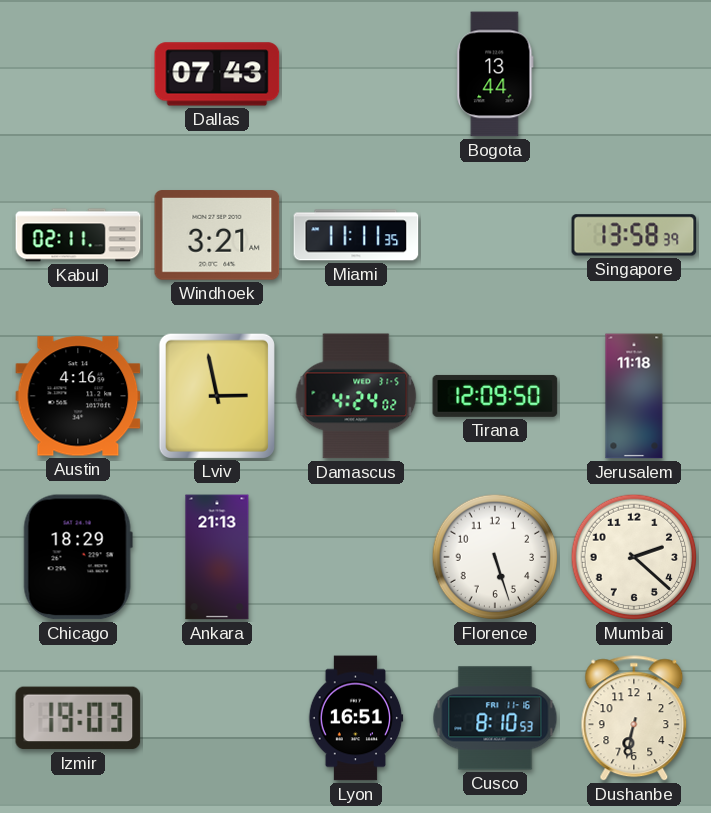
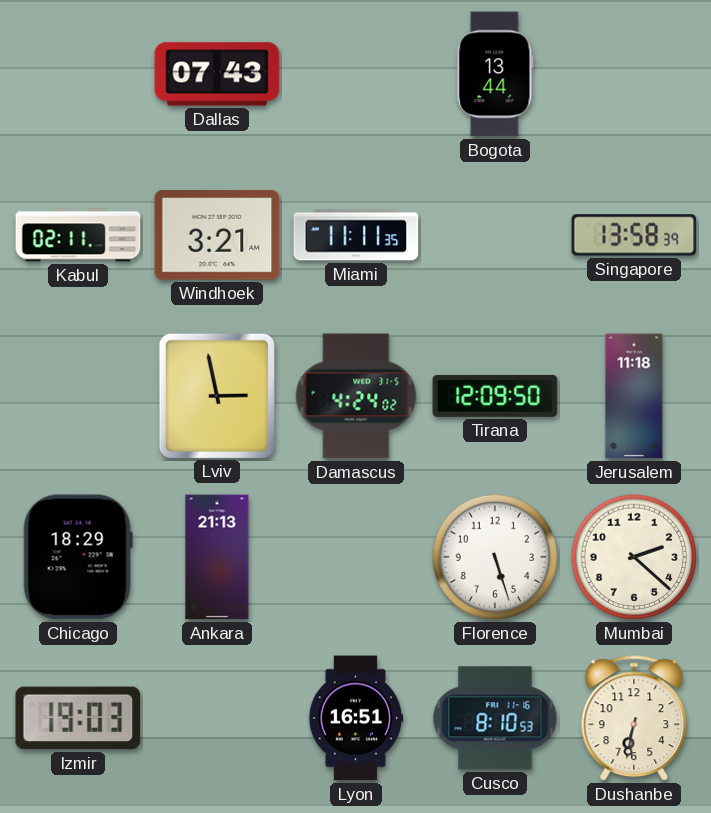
Austin: 4:16 -> none
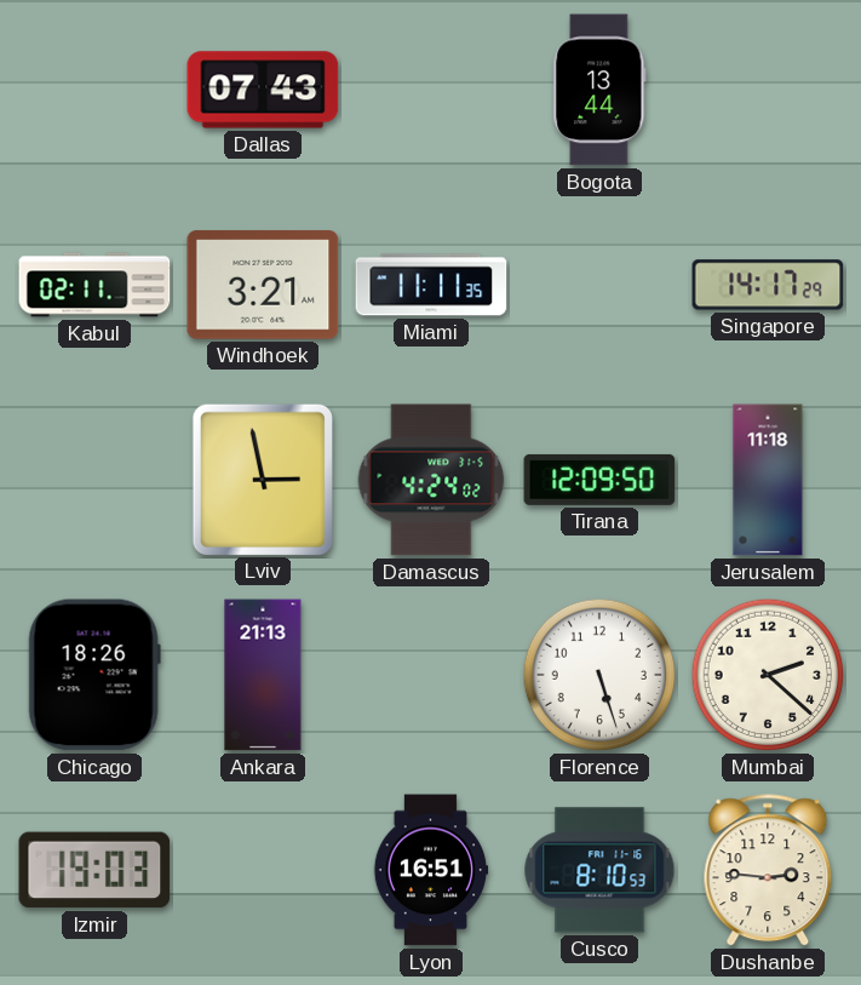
Singapore: 13:58 -> 14:17
Chicago: 18:29 -> 18:26
Dushanbe: 6:32 -> 2:46
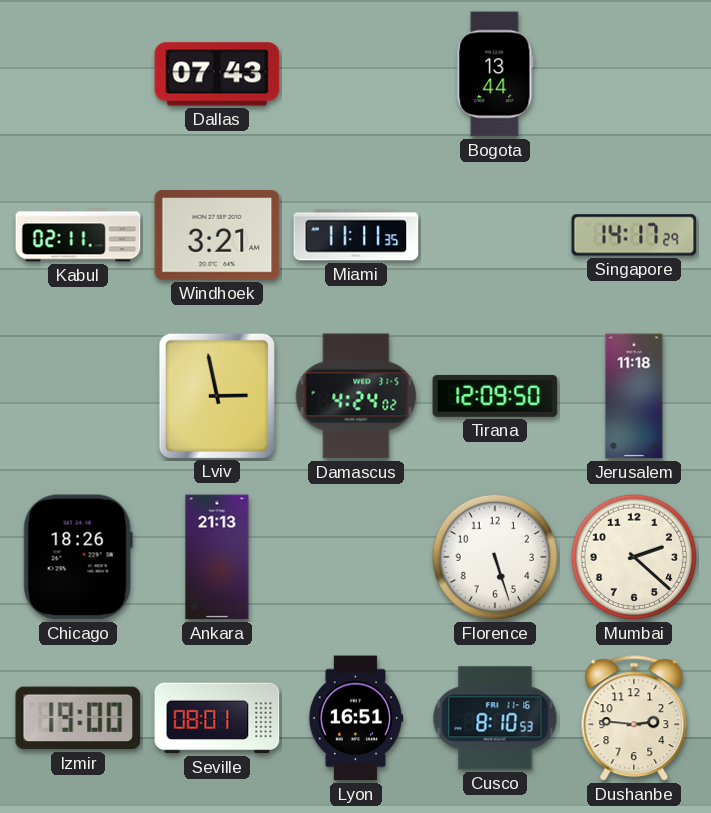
Izmir: 19:03 -> 19:00
Seville: none -> 08:01
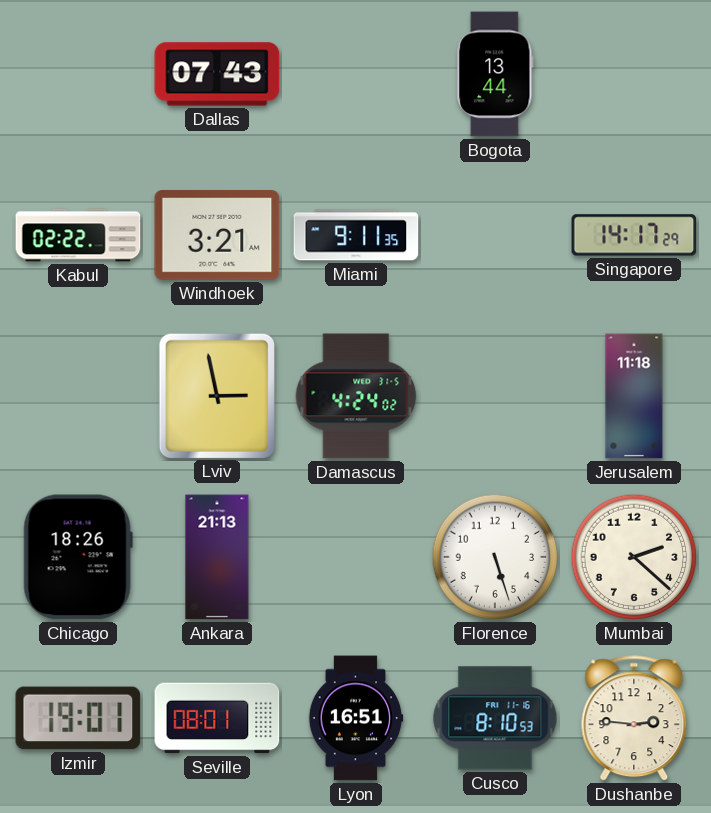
Kabul: 02:11 -> 02:22
Miami: 11:11 -> 9:11
Tirana: 12:09 -> none
Izmir: 19:00 -> 19:01
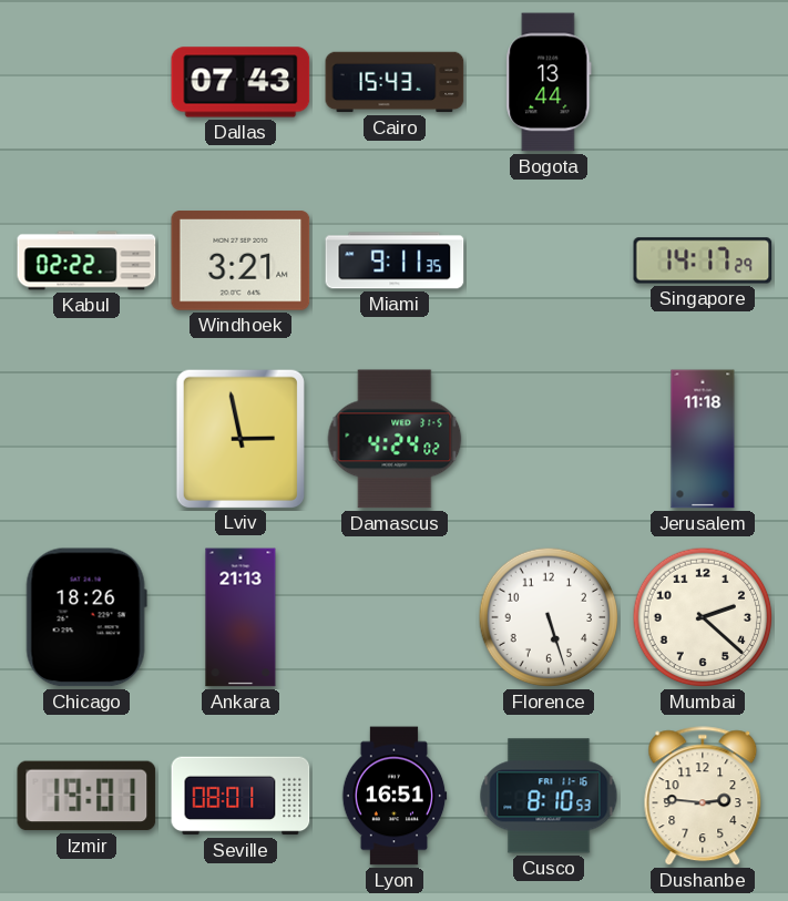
Cairo: none -> 15:43
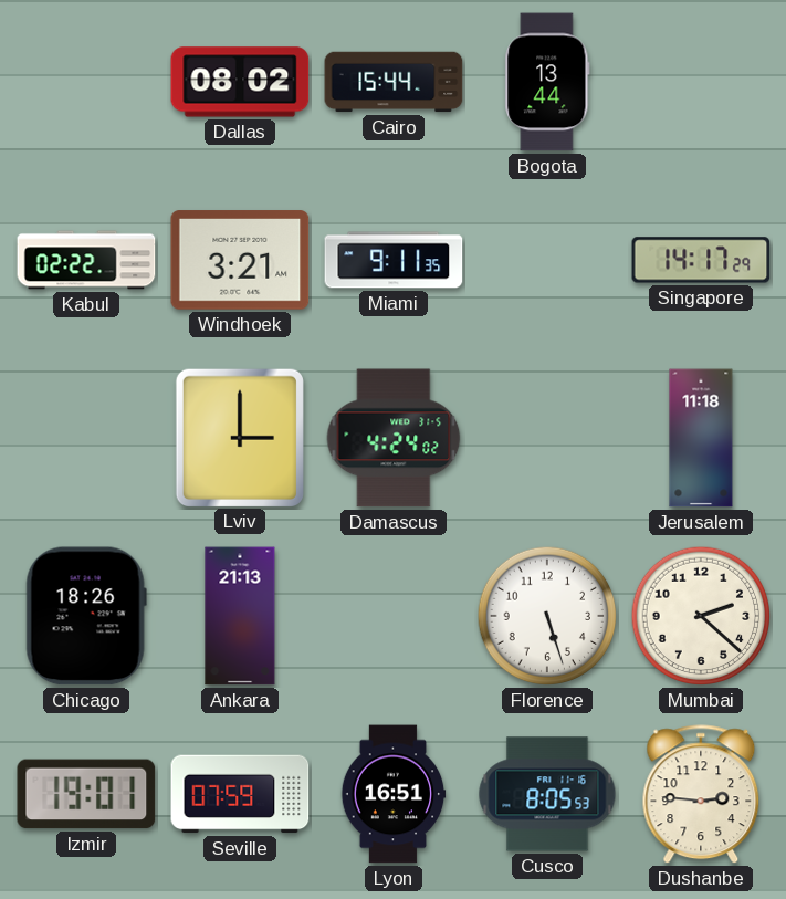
Dallas: 07:43 -> 08:02
Cairo: 15:43 -> 15:44
Lviv: 2:58 -> 3:00
Seville: 08:01 -> 07:59
Cusco: 8:10 -> 8:05
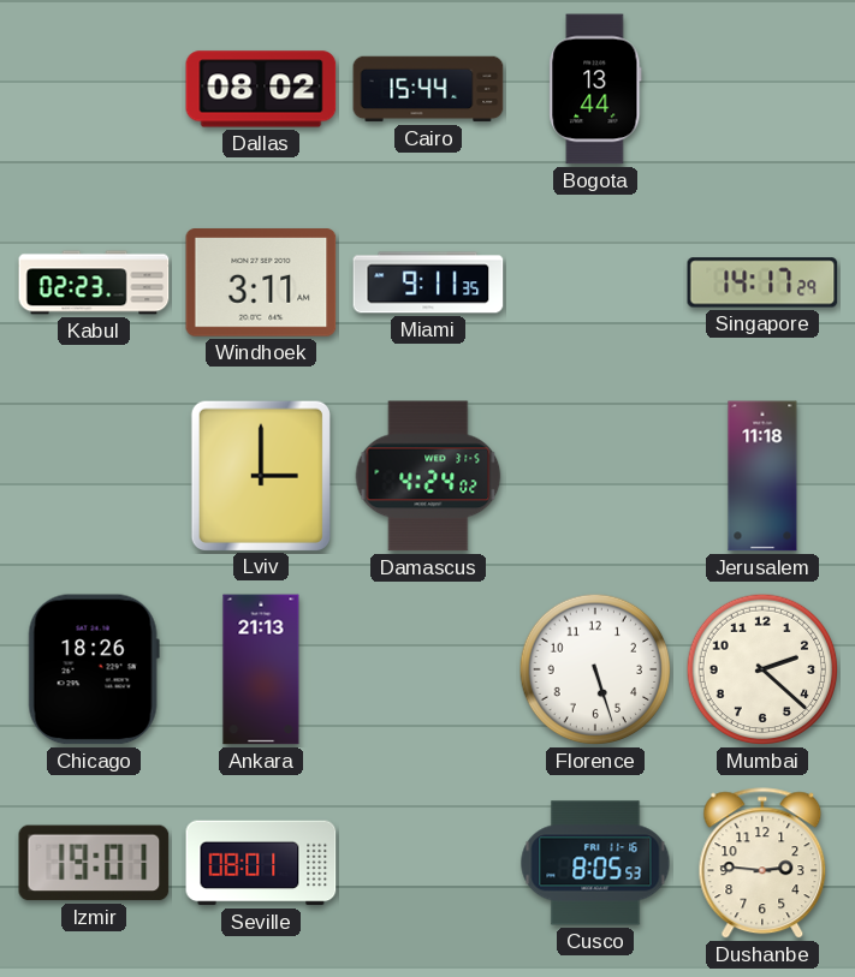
Kabul: 02:22 -> 02:23
Windhoek: 3:21 -> 3:11
Seville: 07:59 -> 08:01
Lyon: 16:51 -> none
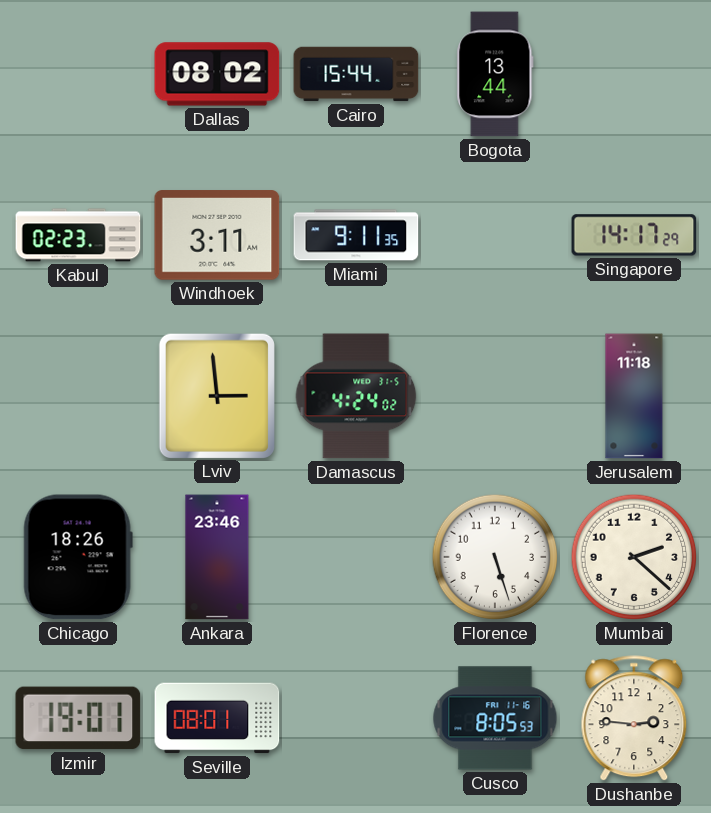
Lviv: 3:00 -> 2:59
Ankara: 21:13 -> 23:46
